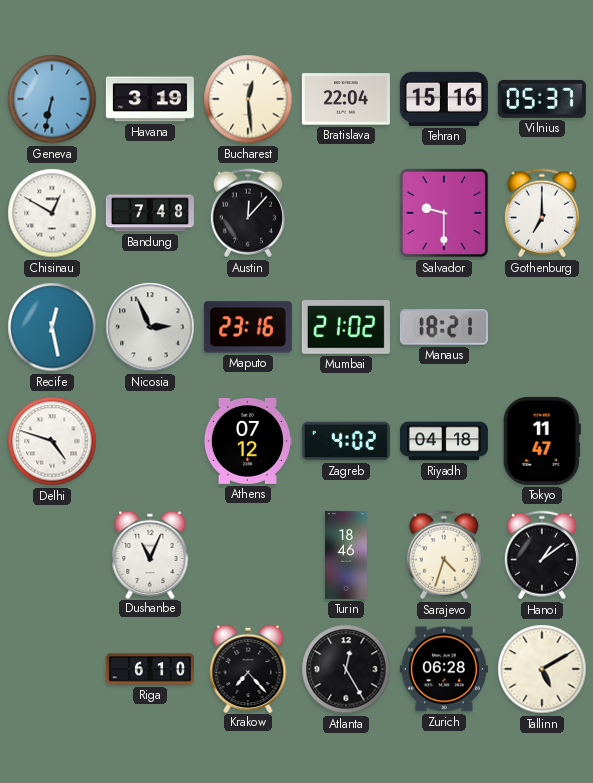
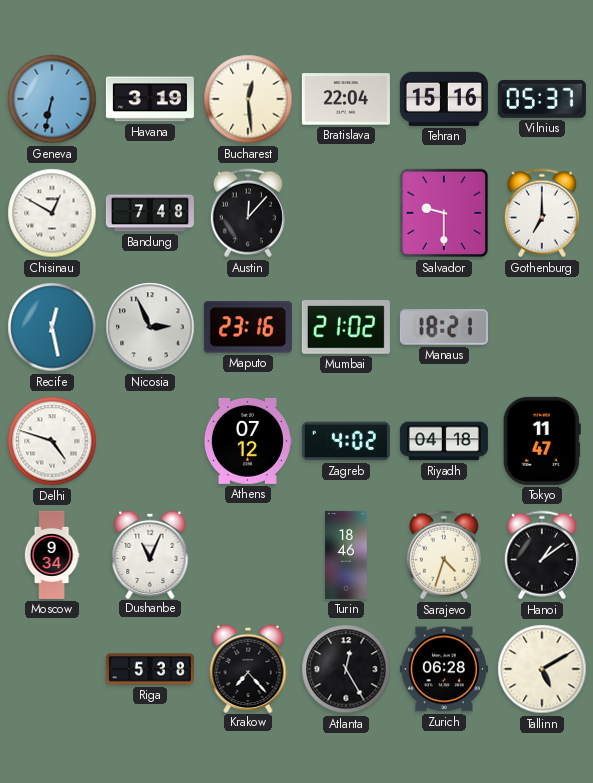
Moscow: none -> 9:34
Riga: 6:10 -> 5:38
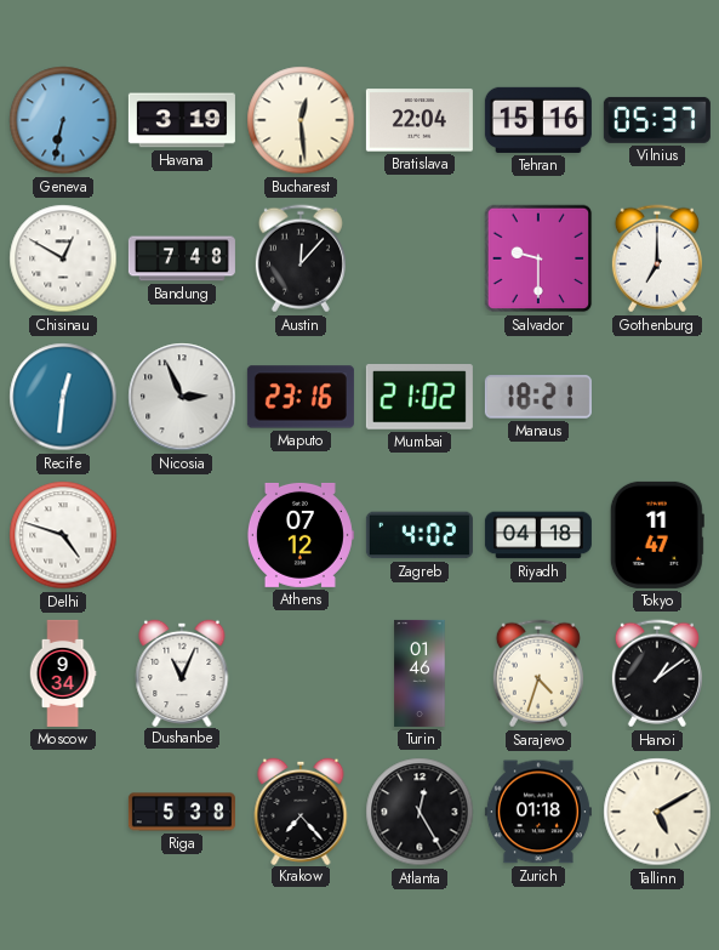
Recife: 12:28 -> 12:31
Turin: 18:46 -> 01:46
Zurich: 06:28 -> 01:18
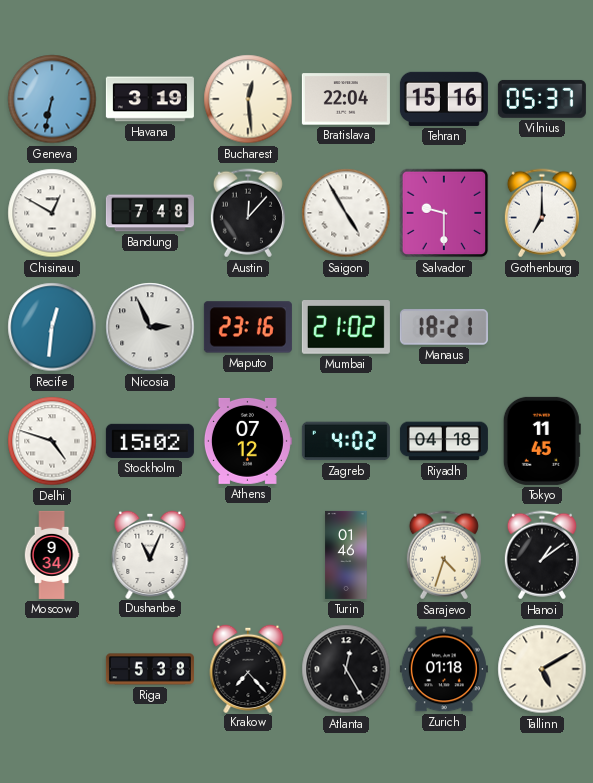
Saigon: none -> 4:55
Stockholm: none -> 15:02
Tokyo: 11:47 -> 11:45
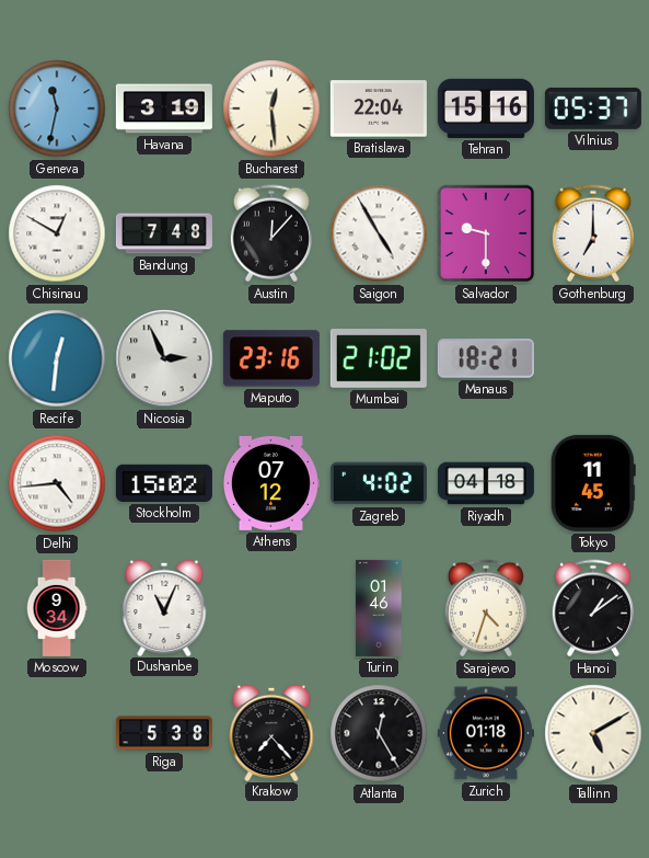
Geneva: 6:32 -> 11:32
Delhi: 4:48 -> 4:44
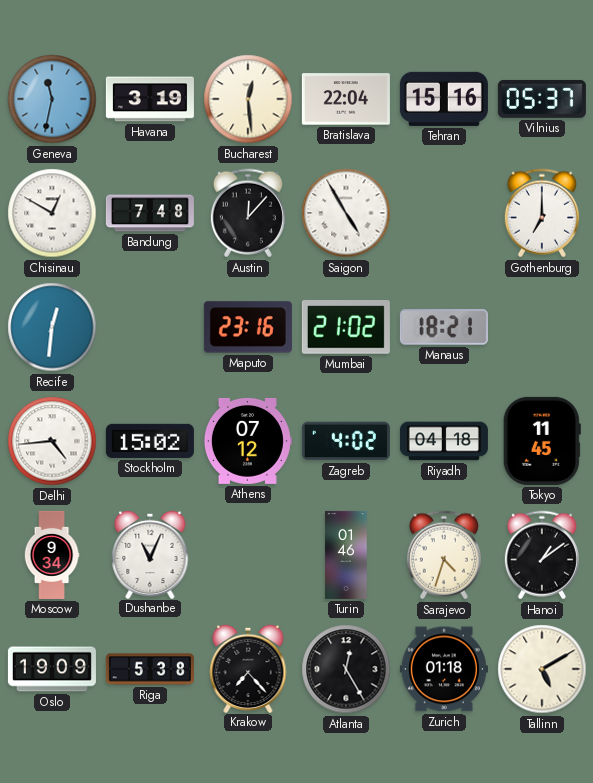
Salvador: 9:30 -> none
Nicosia: 2:56 -> none
Oslo: none -> 19:09
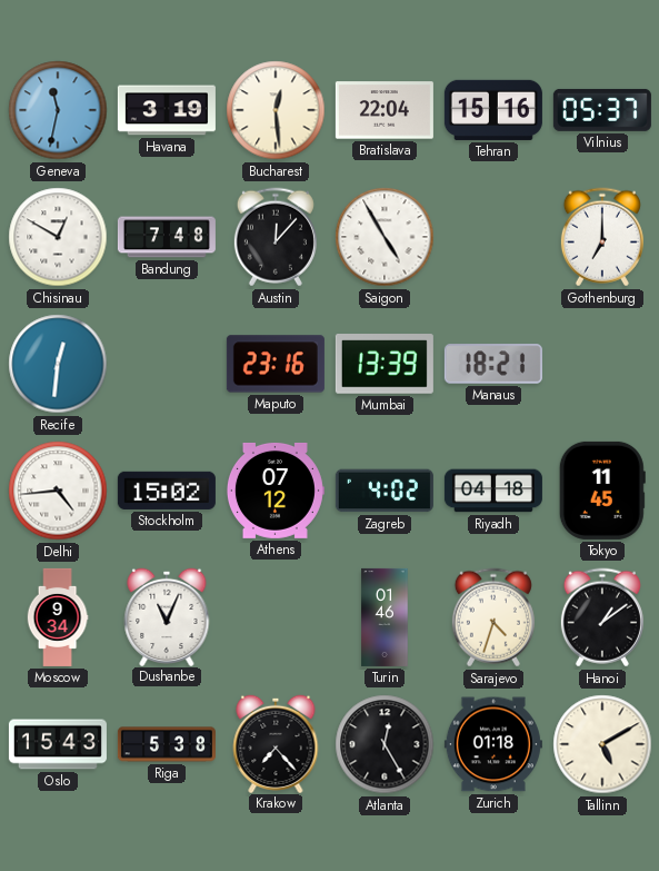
Mumbai: 21:02 -> 13:39
Oslo: 19:09 -> 15:43
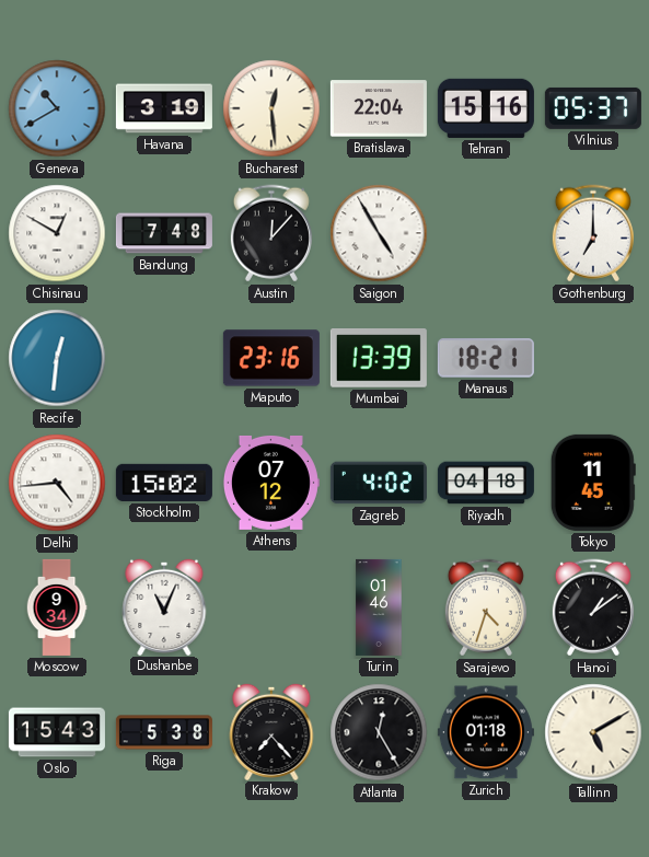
Geneva: 11:32 -> 10:40
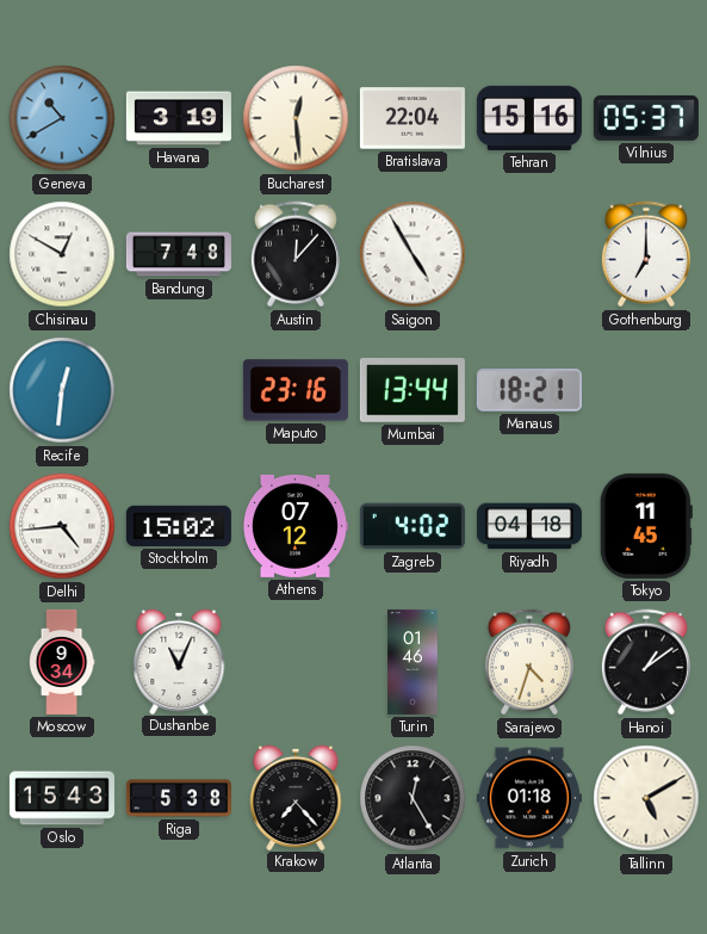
Mumbai: 13:39 -> 13:44
